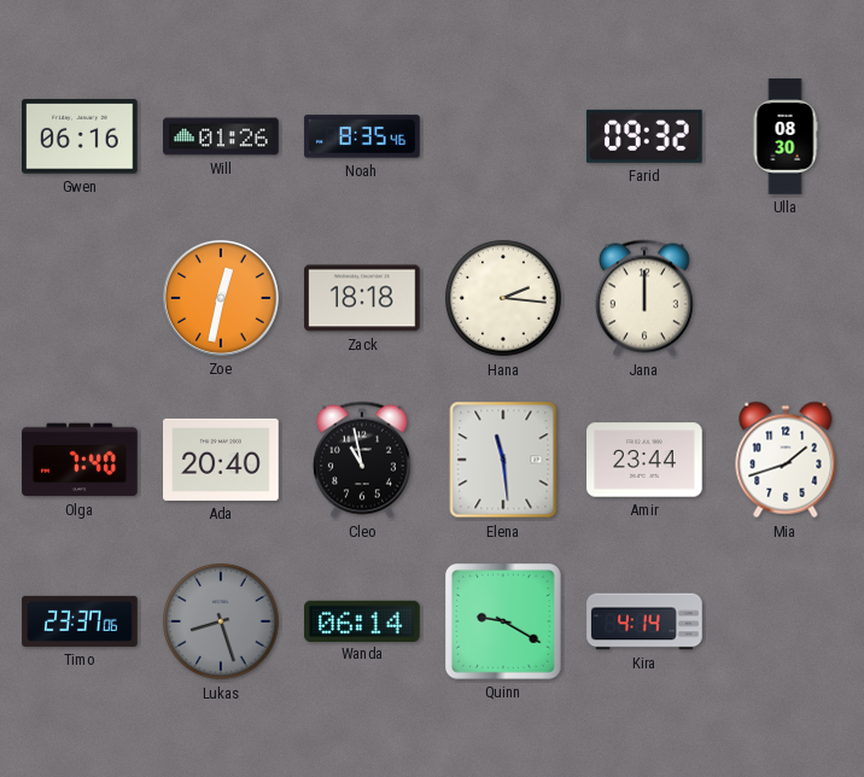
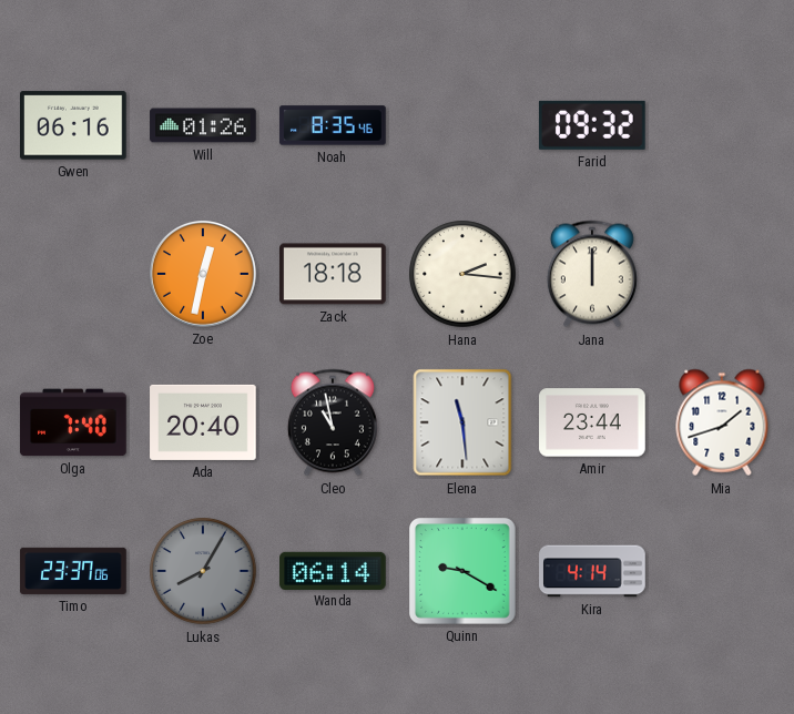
Ulla: 08:30 -> none
Lukas: 8:27 -> 8:05
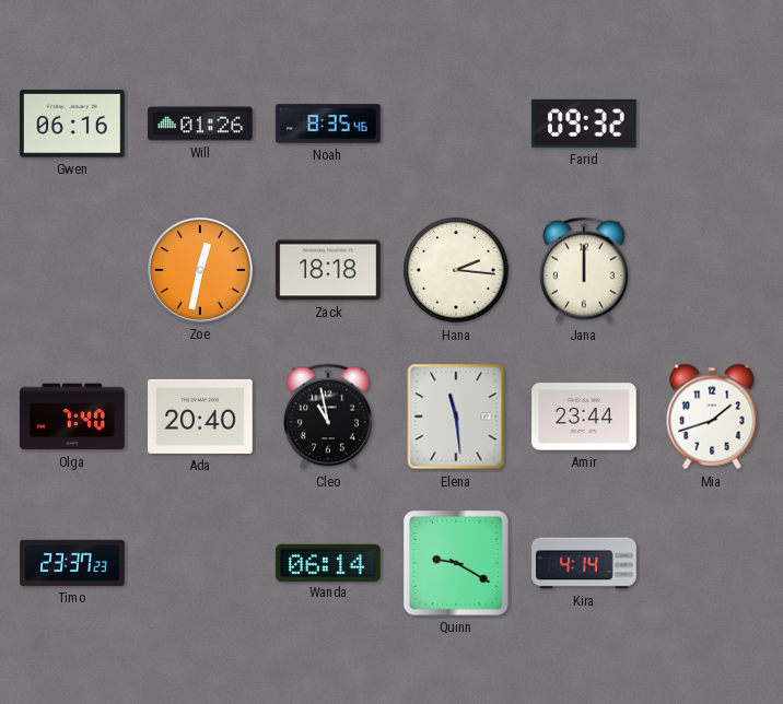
Timo: 23:37:06 -> 23:37:23
Lukas: 8:05 -> none
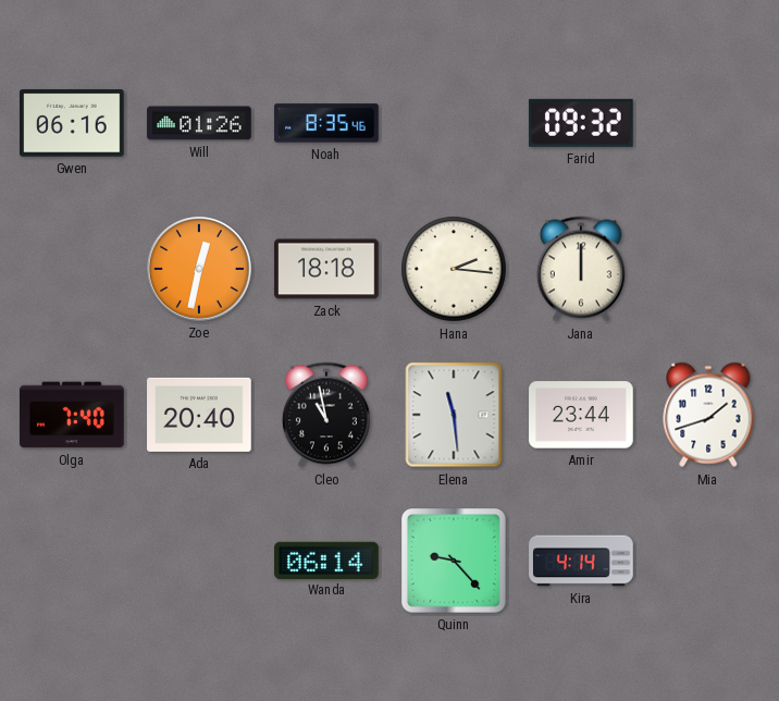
Timo: 23:37 -> none
Quinn: 9:20 -> 9:23
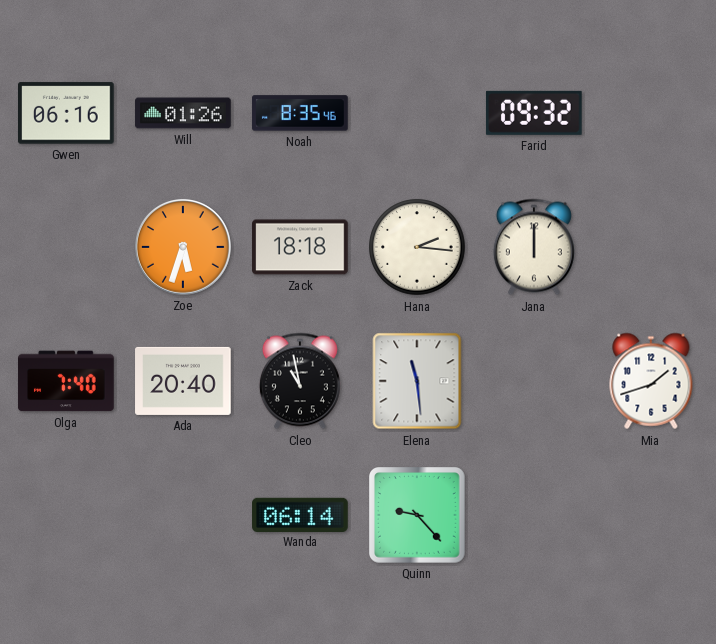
Zoe: 12:32 -> 5:33
Amir: 23:44 -> none
Kira: 4:14 -> none
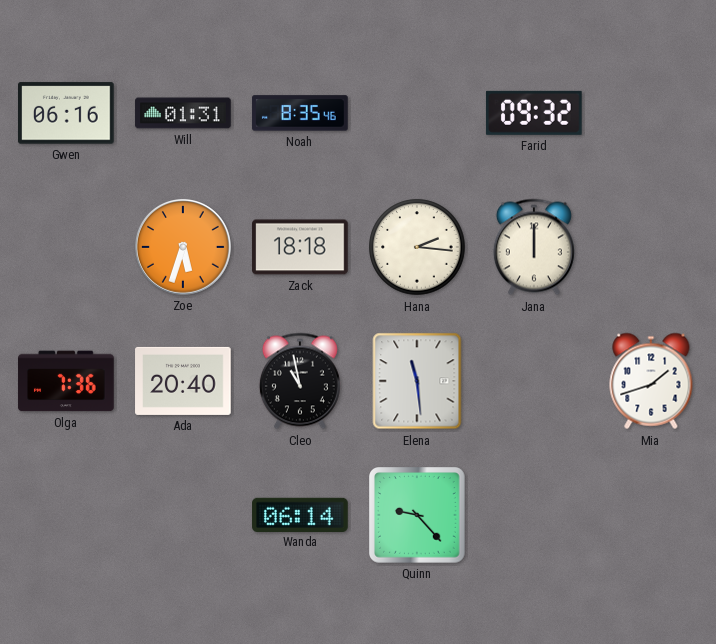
Will: 01:26 -> 01:31
Olga: 7:40 -> 7:36
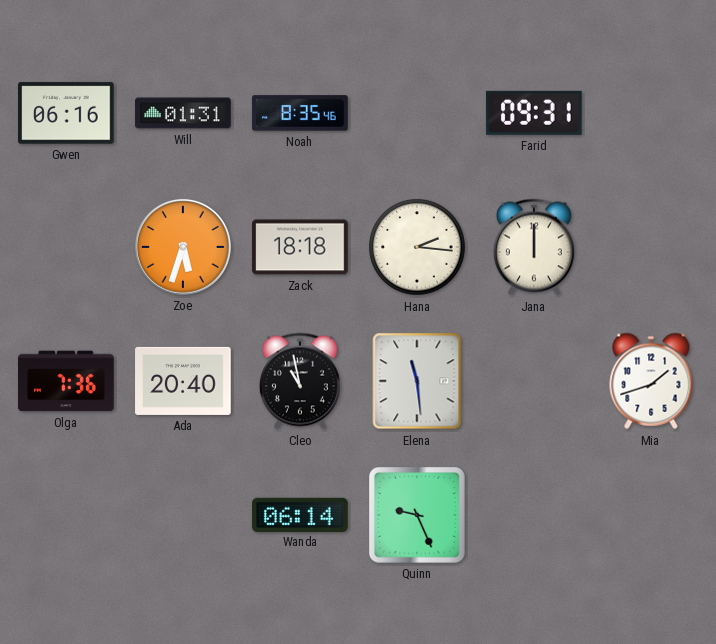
Farid: 09:32 -> 09:31
Quinn: 9:23 -> 9:26
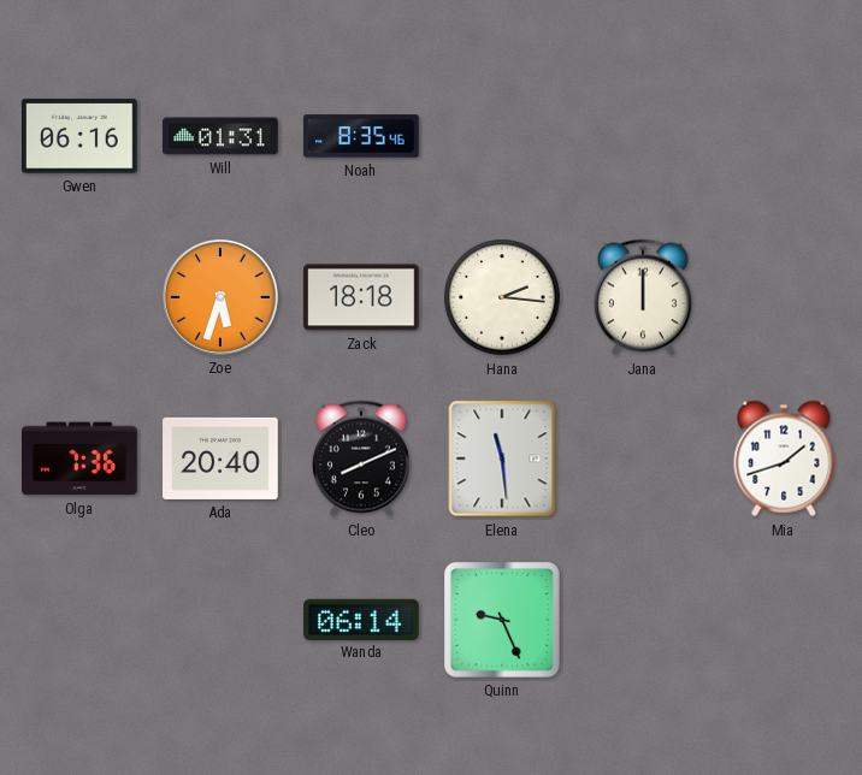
Farid: 09:31 -> none
Cleo: 10:58 -> 8:11
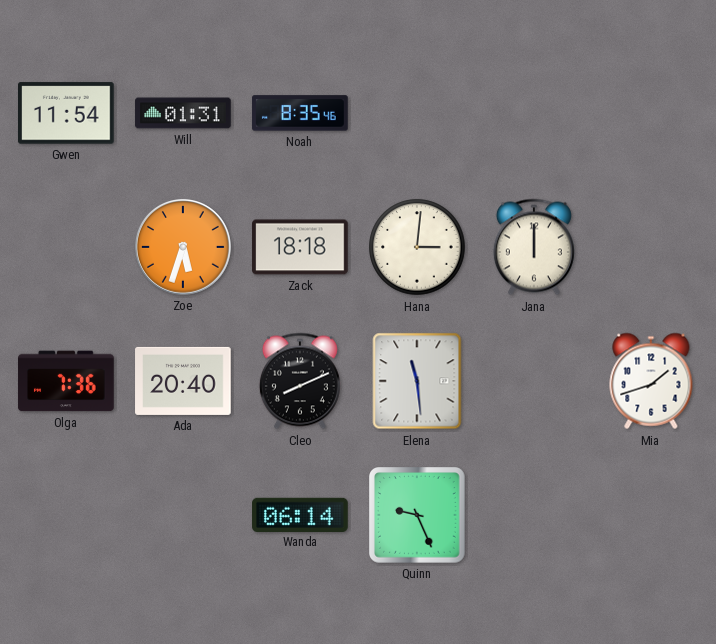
Gwen: 06:16 -> 11:54
Hana: 2:16 -> 3:01
